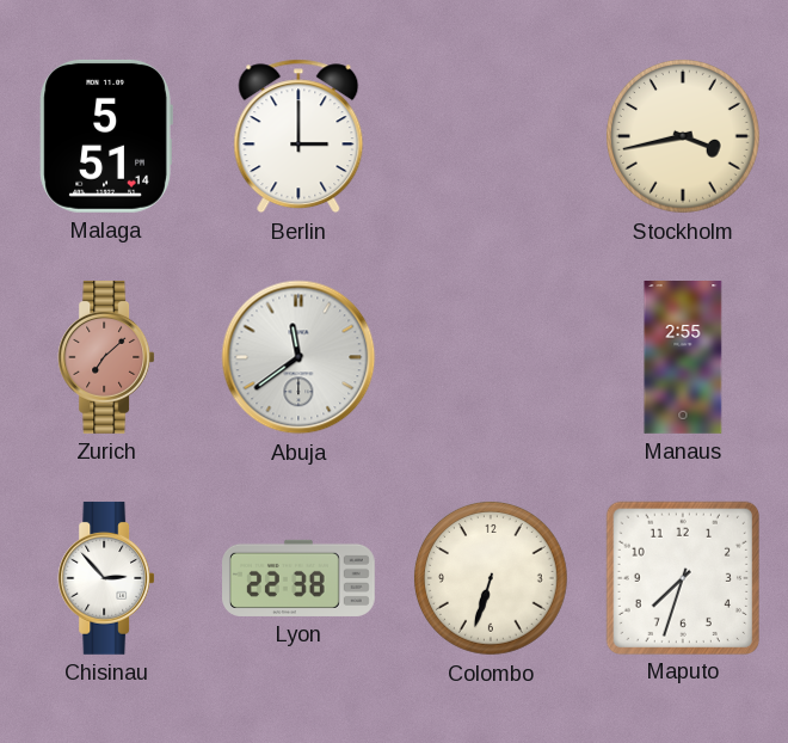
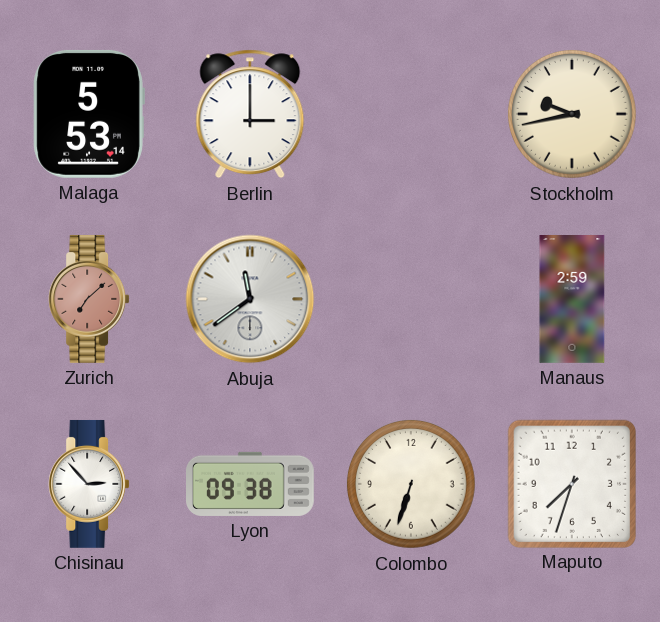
Malaga: 5:51 -> 5:53
Stockholm: 3:43 -> 9:43
Manaus: 2:55 -> 2:59
Lyon: 22:38 -> 09:38
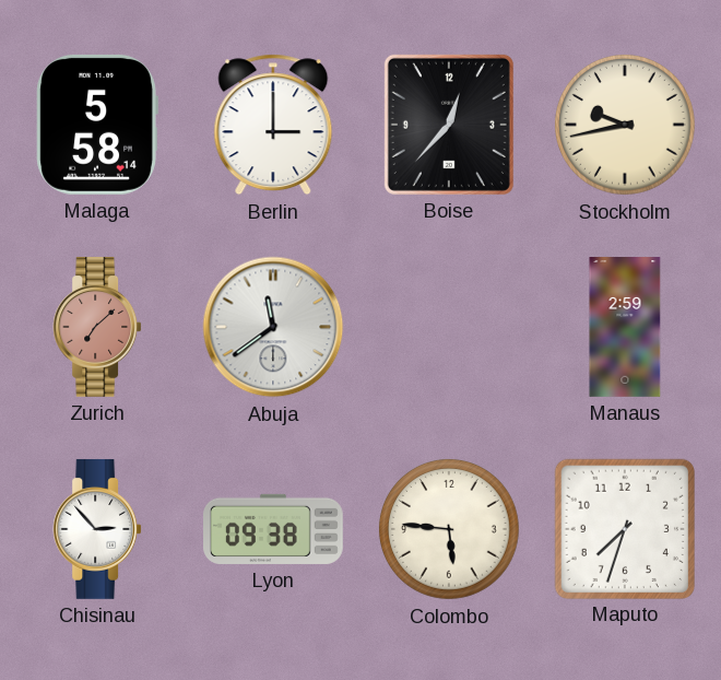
Malaga: 5:53 -> 5:58
Boise: none -> 12:37
Colombo: 6:33 -> 5:46
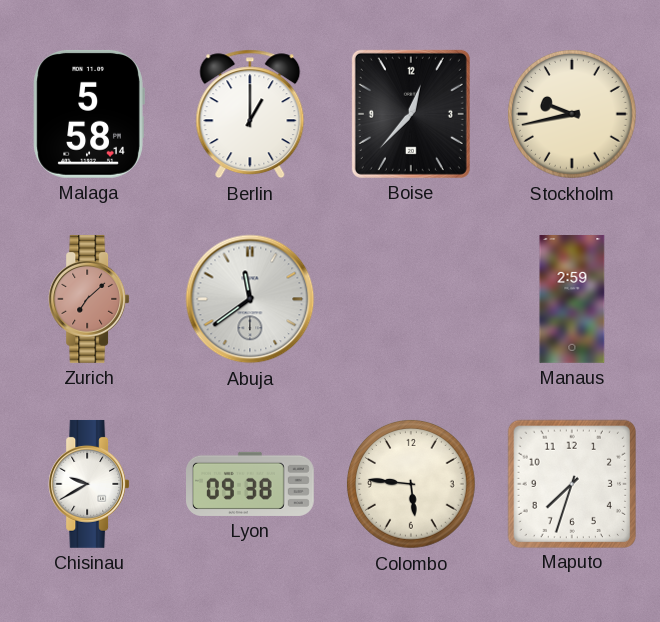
Berlin: 3:00 -> 1:00
Chisinau: 2:53 -> 9:40
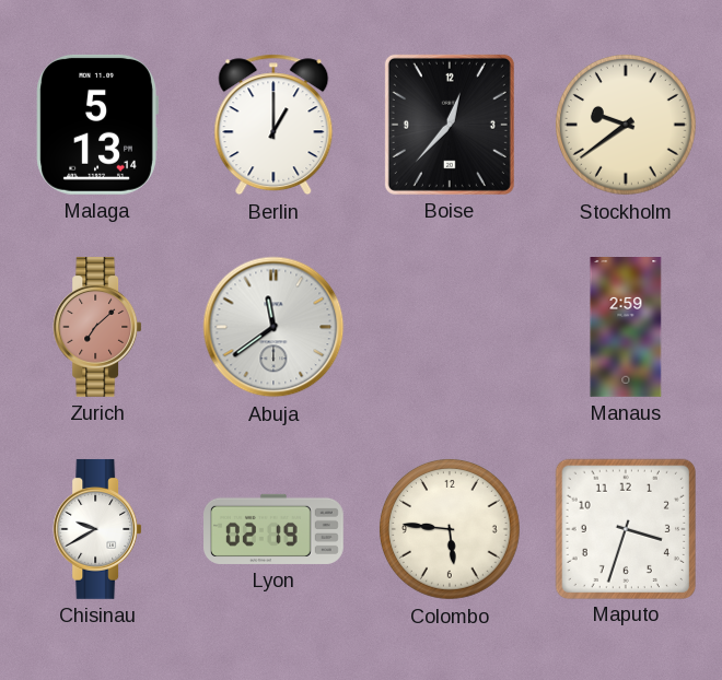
Malaga: 5:58 -> 5:13
Stockholm: 9:43 -> 9:39
Lyon: 09:38 -> 02:19
Maputo: 7:33 -> 3:33
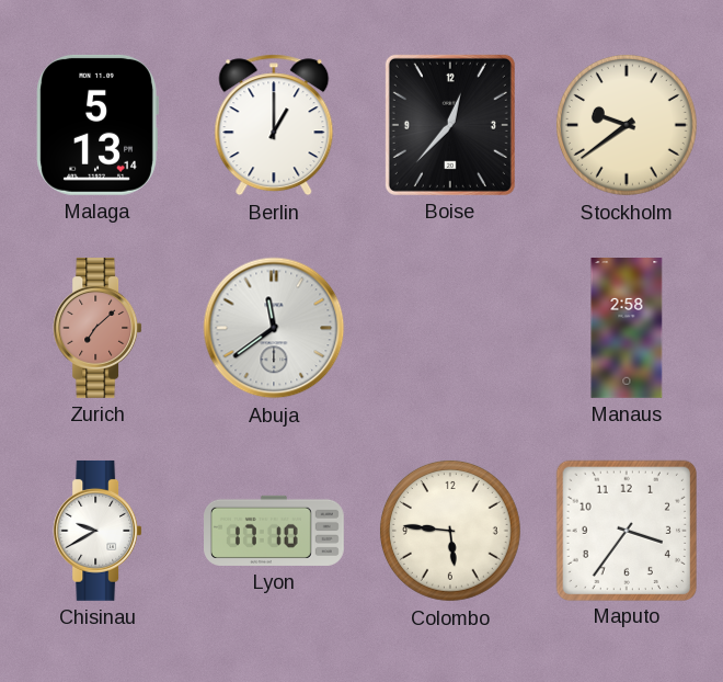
Manaus: 2:59 -> 2:58
Lyon: 02:19 -> 17:10
Maputo: 3:33 -> 3:36
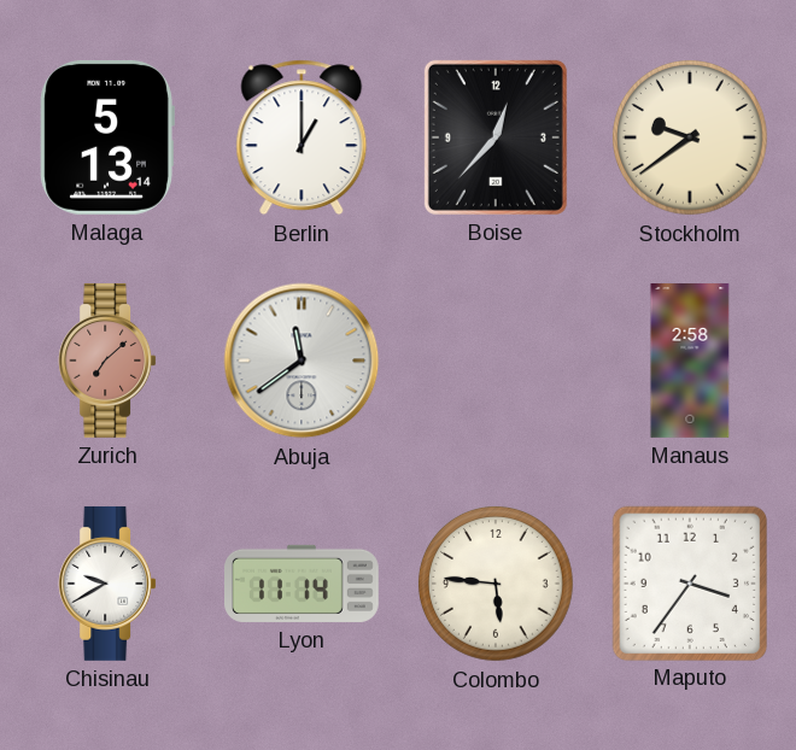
Lyon: 17:10 -> 11:14
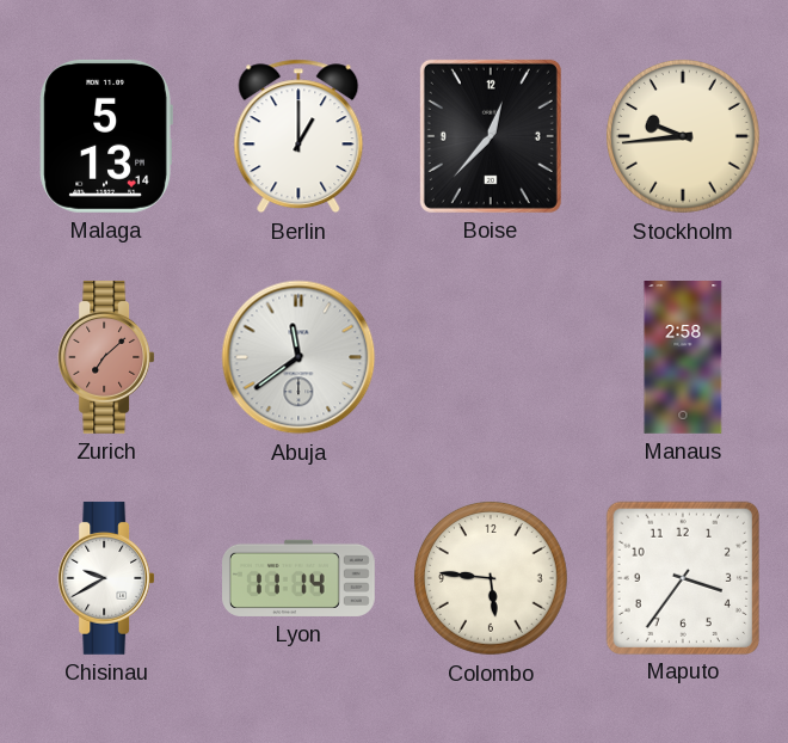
Stockholm: 9:39 -> 9:44
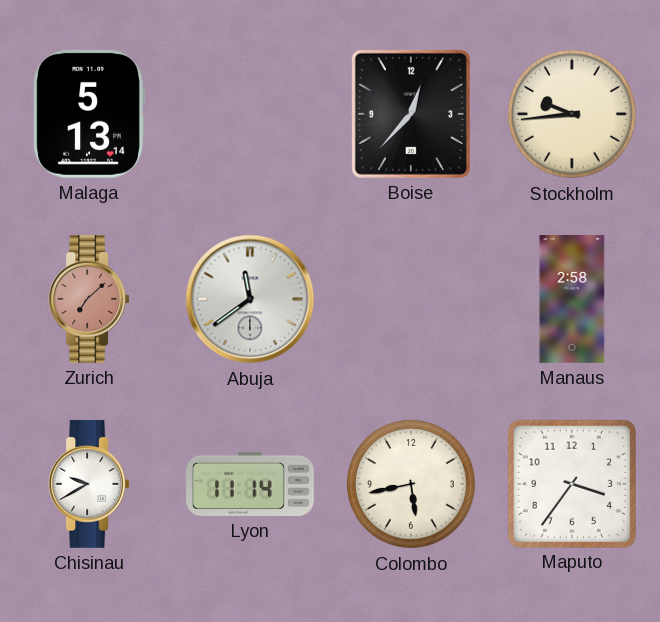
Berlin: 1:00 -> none
Colombo: 5:46 -> 5:43
